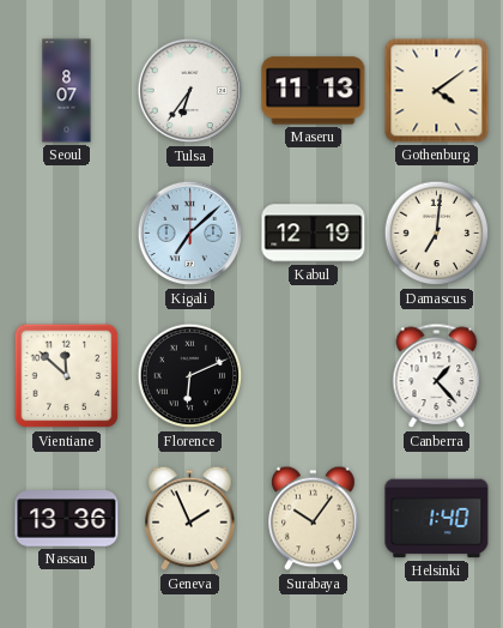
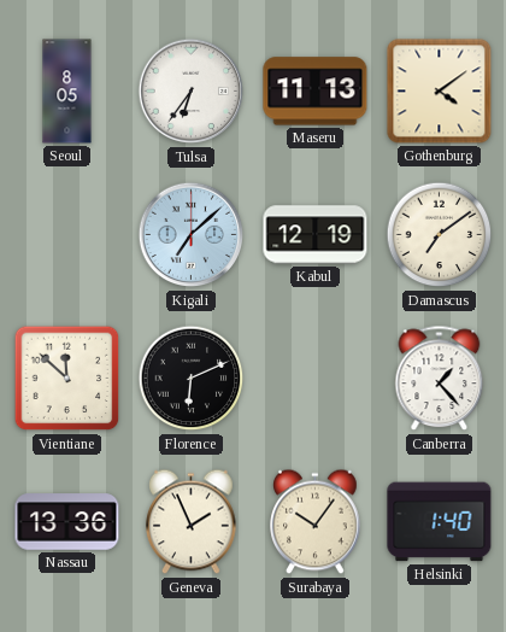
Seoul: 8:07 -> 8:05
Damascus: 7:01 -> 7:09
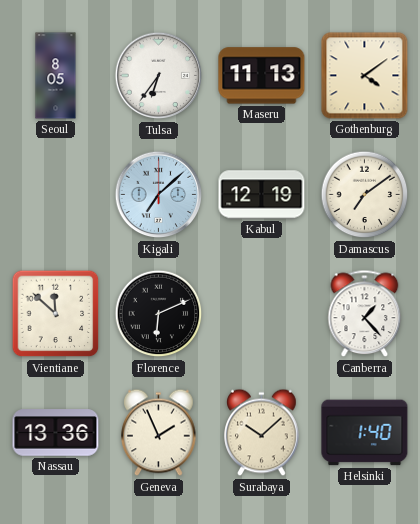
Surabaya: 10:06 -> 10:08
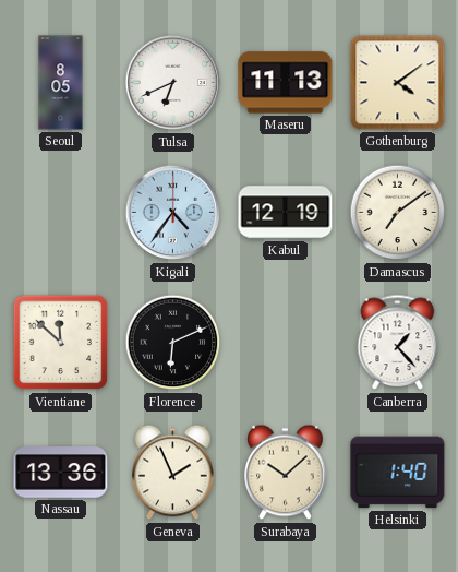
Tulsa: 6:36 -> 6:41
Kigali: 7:08 -> 4:36
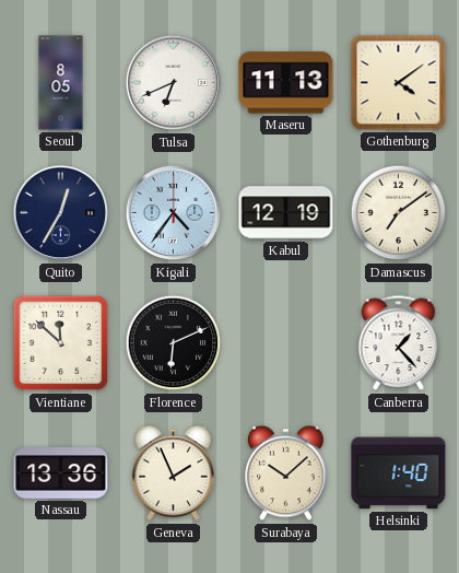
Quito: none -> 12:35
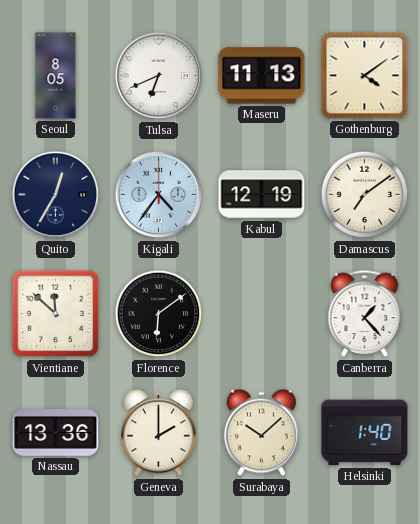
Florence: 6:11 -> 6:09
Geneva: 1:56 -> 2:00
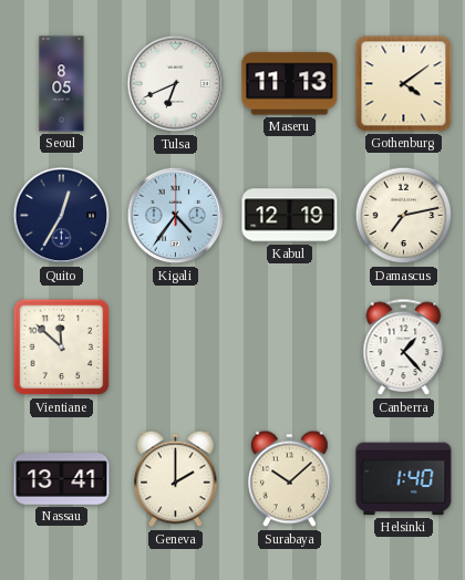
Damascus: 7:09 -> 7:13
Florence: 6:09 -> none
Nassau: 13:36 -> 13:41
